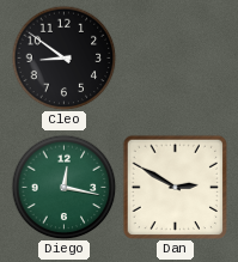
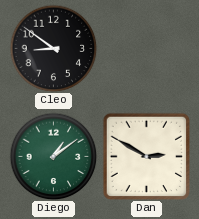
Diego: 12:17 -> 1:09
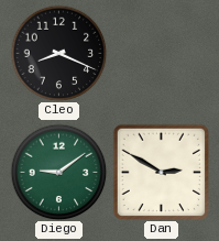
Cleo: 8:51 -> 8:19
Diego: 1:09 -> 9:09
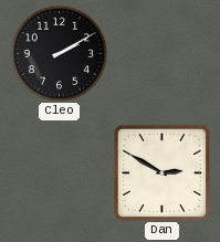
Cleo: 8:19 -> 2:10
Diego: 9:09 -> none
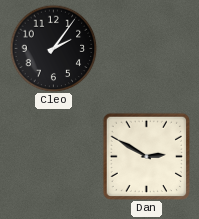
Cleo: 2:10 -> 2:06
